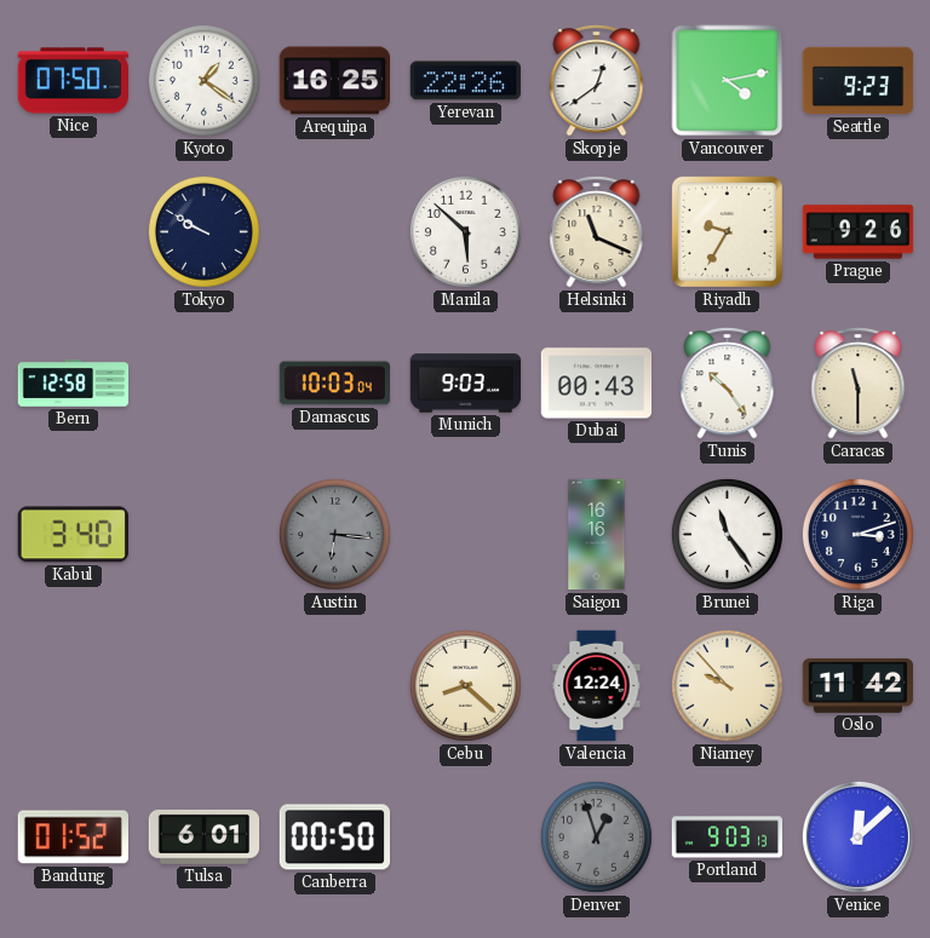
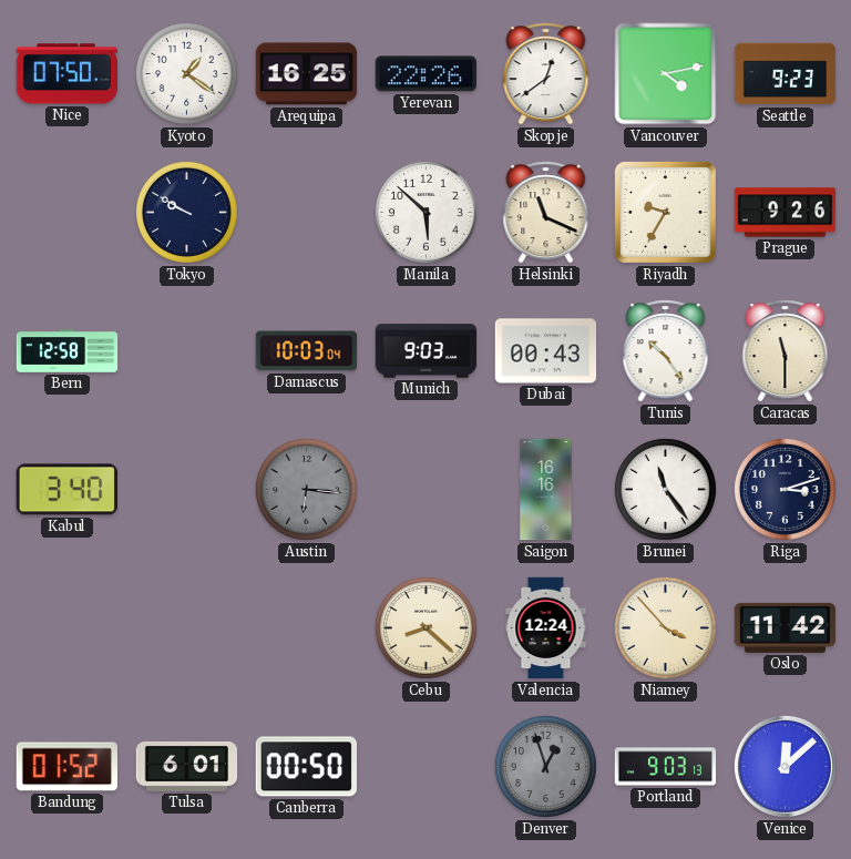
Niamey: 9:53 -> 3:53
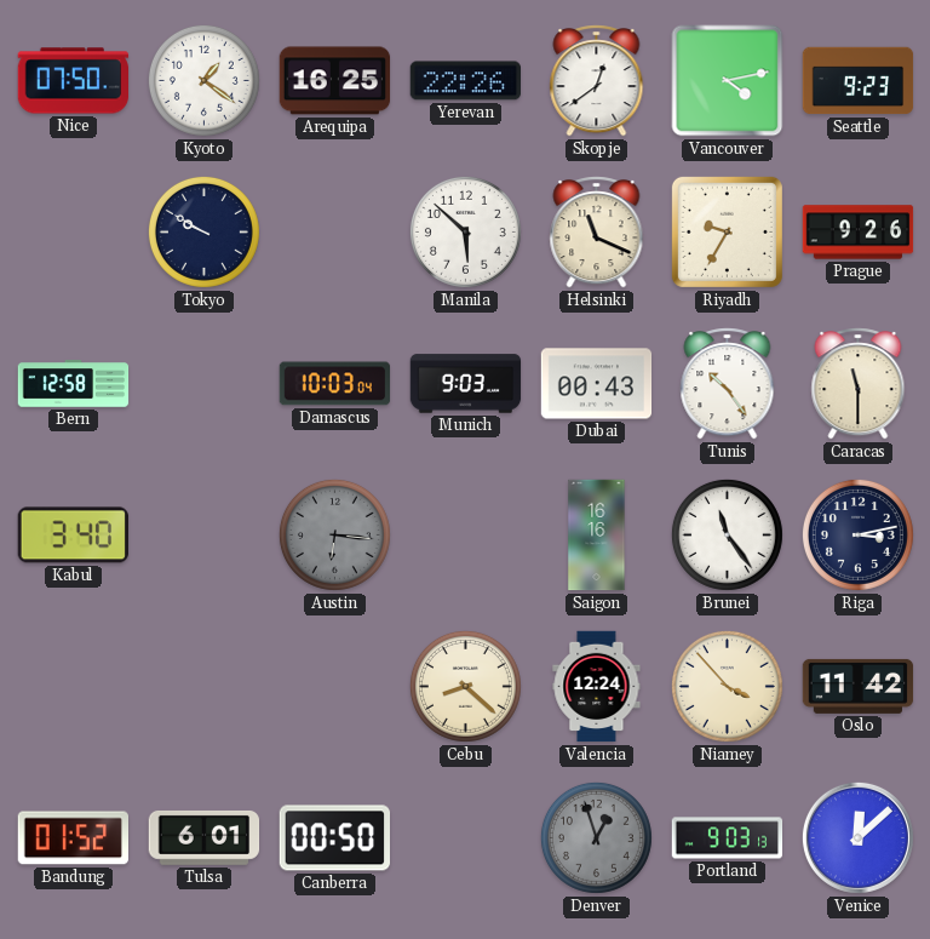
Riga: 3:12 -> 3:13
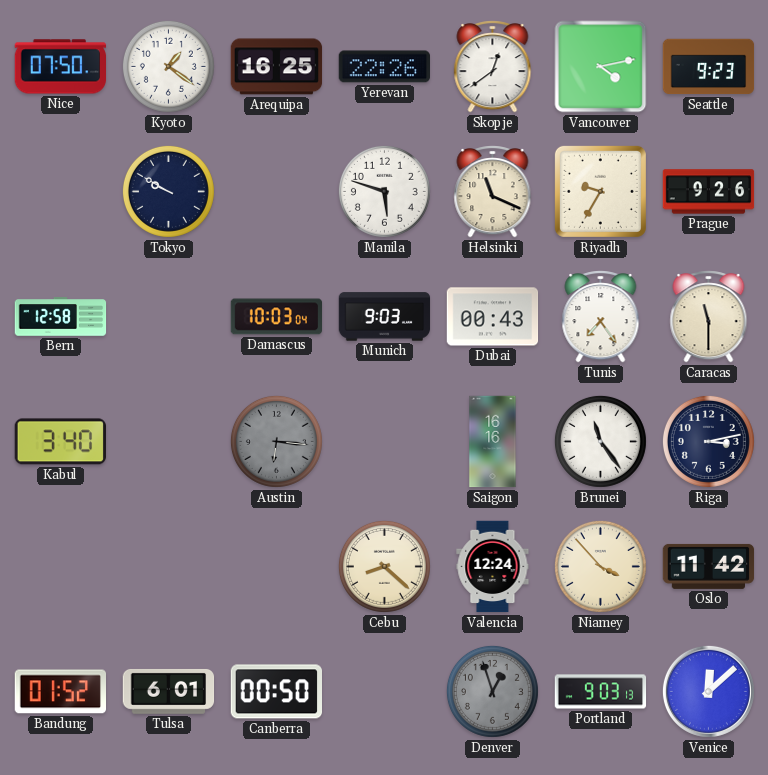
Manila: 5:52 -> 5:48
Tunis: 10:24 -> 7:24
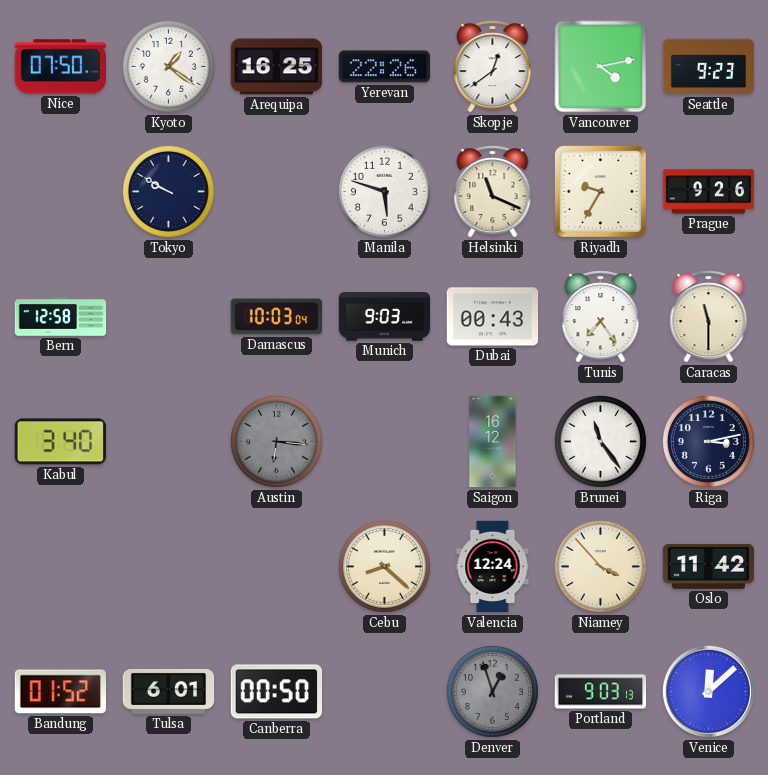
Saigon: 16:16 -> 16:12
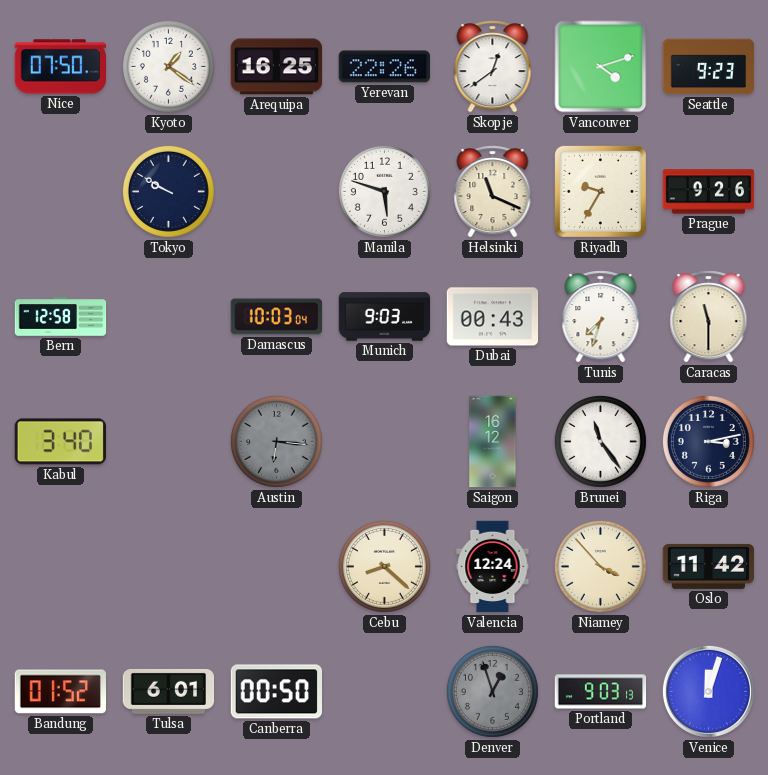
Vancouver: 4:13 -> 4:12
Tunis: 7:24 -> 7:33
Venice: 12:08 -> 12:03
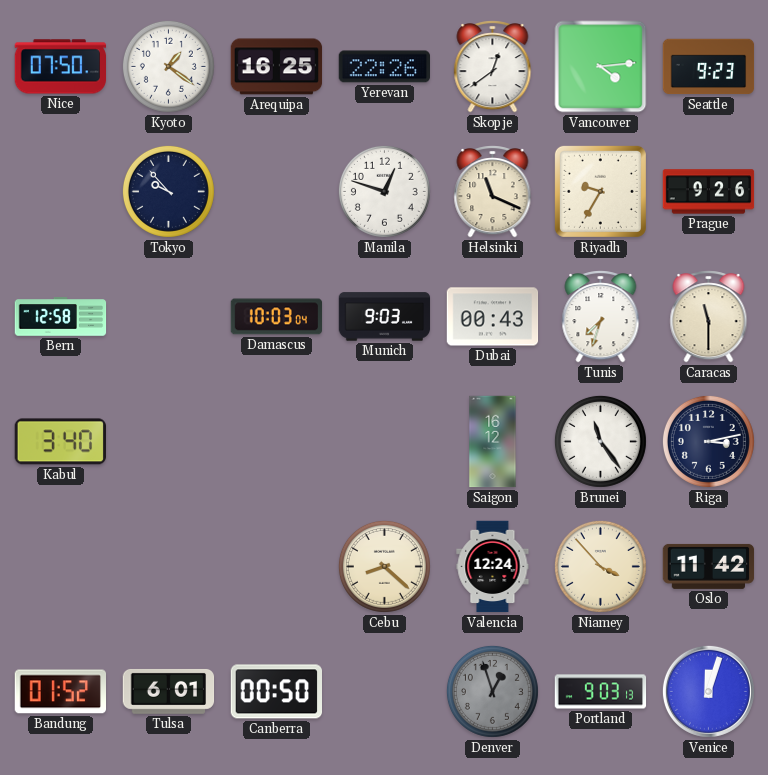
Vancouver: 4:12 -> 4:14
Tokyo: 9:50 -> 9:53
Manila: 5:48 -> 12:48
Austin: 6:16 -> none
